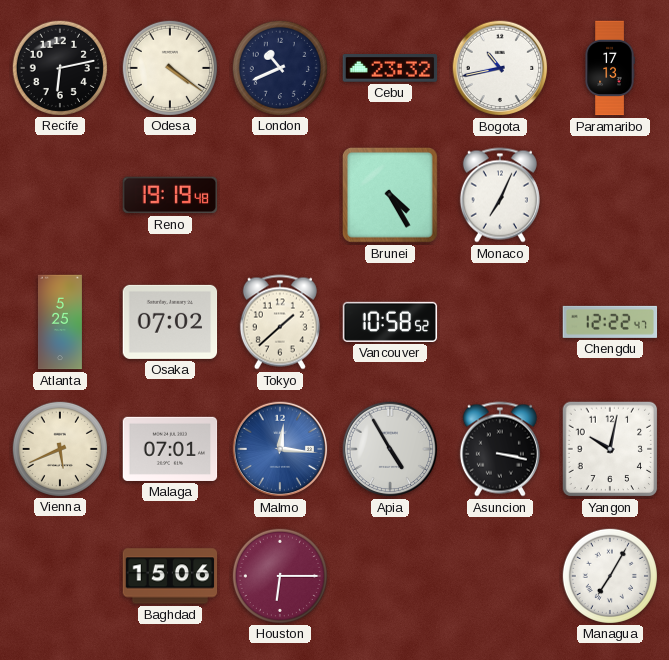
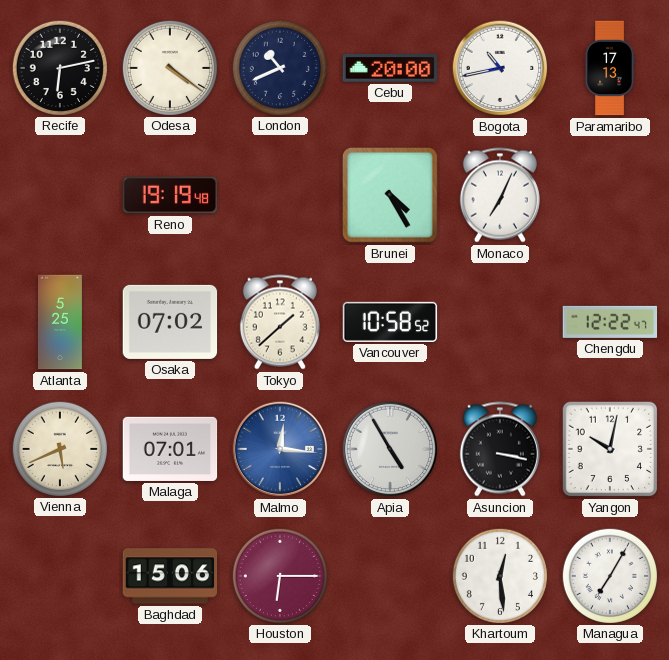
Cebu: 23:32 -> 20:00
Khartoum: none -> 12:29
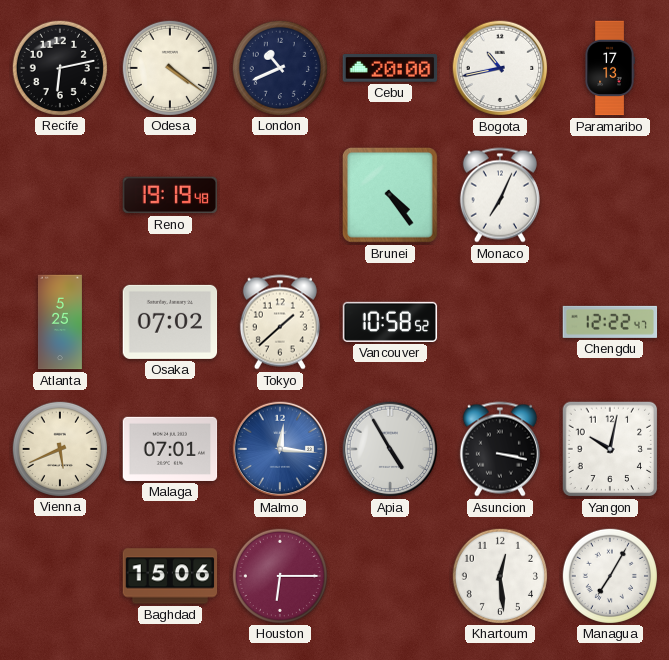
Brunei: 4:25 -> 4:24
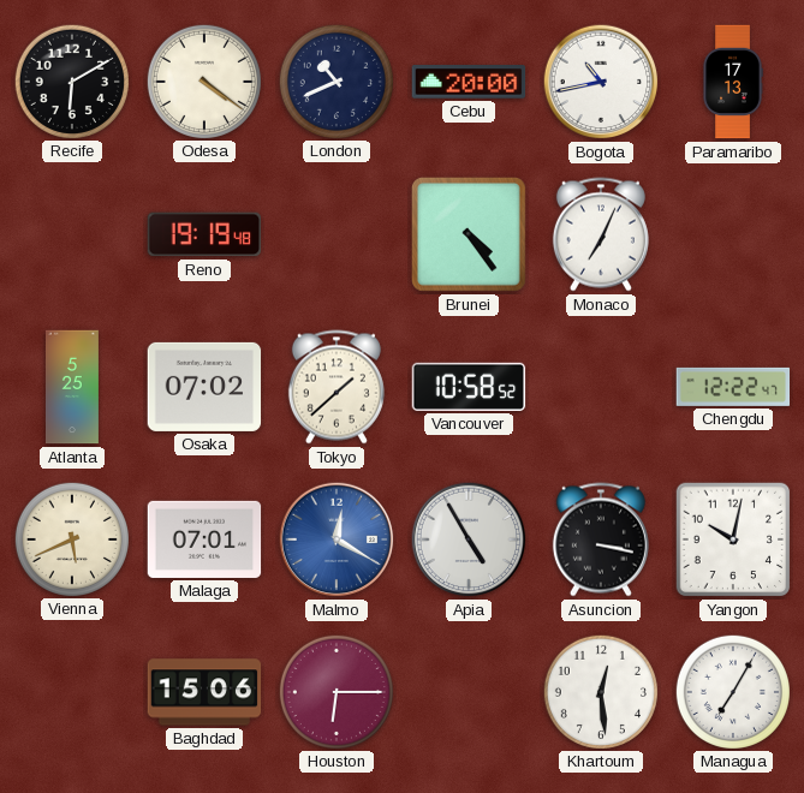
Recife: 6:13 -> 6:10
Malmo: 12:16 -> 12:20
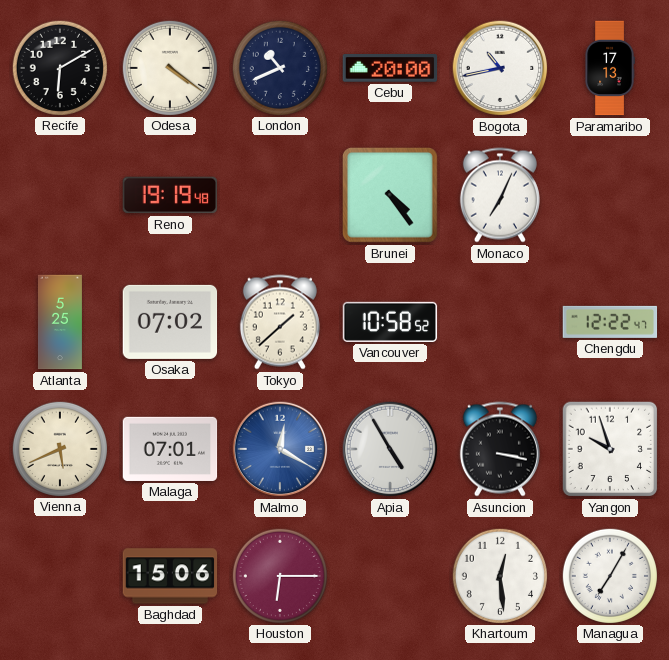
Yangon: 10:02 -> 9:57
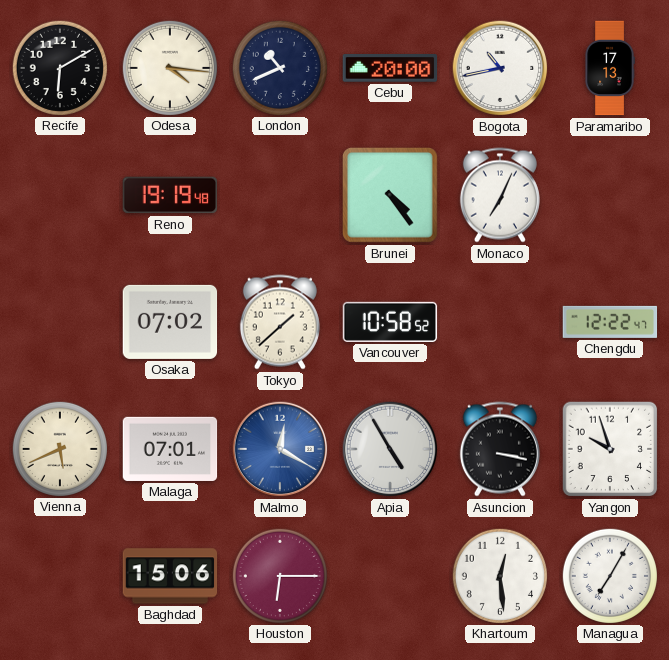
Odesa: 4:21 -> 4:16
Atlanta: 5:25 -> none
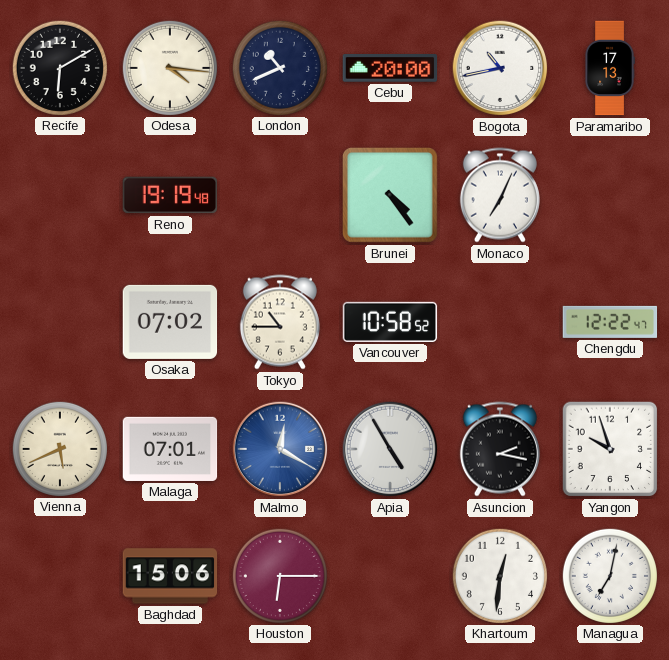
Tokyo: 1:38 -> 10:45
Asuncion: 3:17 -> 2:17
Khartoum: 12:29 -> 12:31
Managua: 7:05 -> 7:02
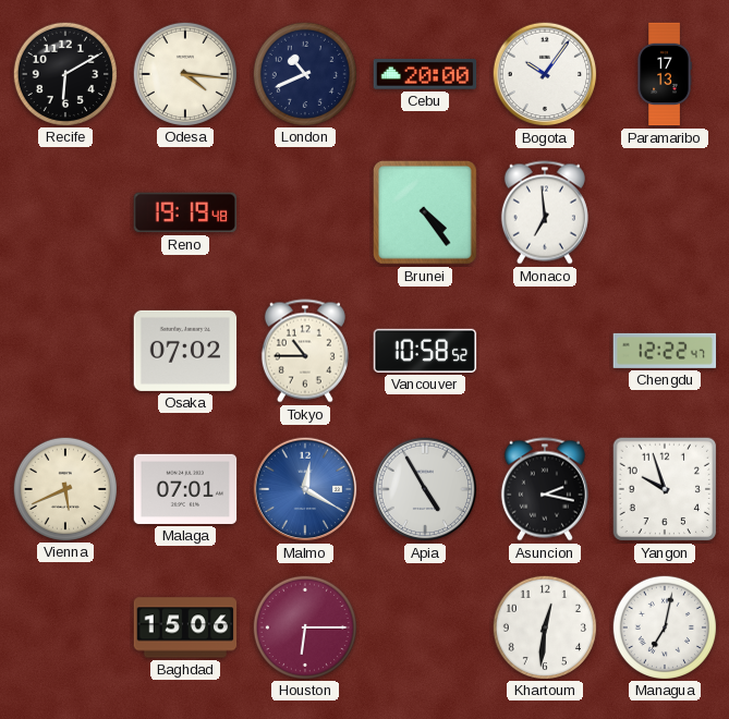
Bogota: 10:43 -> 10:06
Monaco: 7:04 -> 6:59
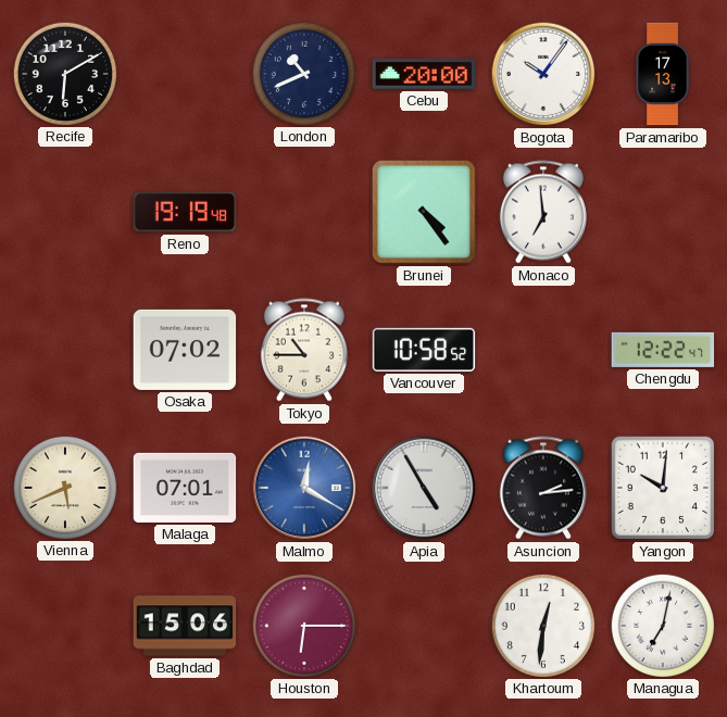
Odesa: 4:16 -> none
Asuncion: 2:17 -> 2:14
Yangon: 9:57 -> 10:01
